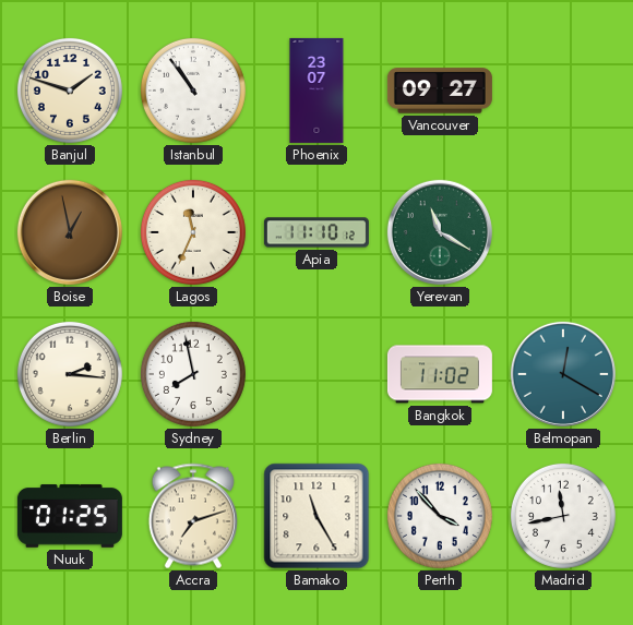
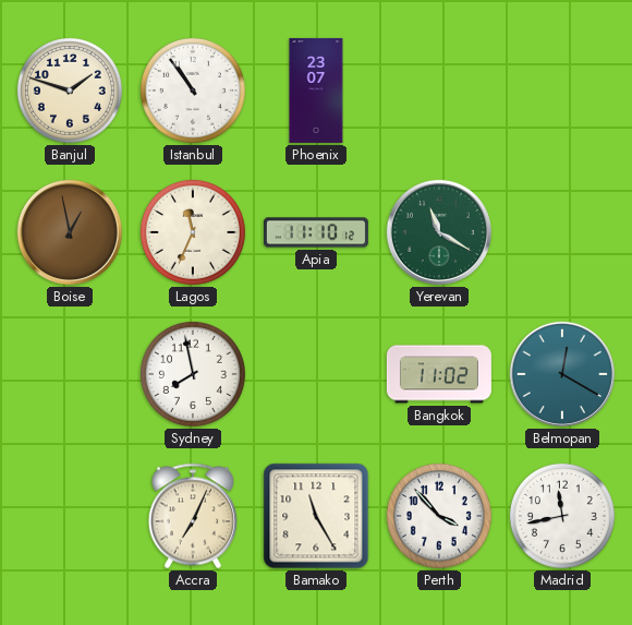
Vancouver: 09:27 -> none
Berlin: 2:16 -> none
Nuuk: 01:25 -> none
Accra: 7:12 -> 7:04
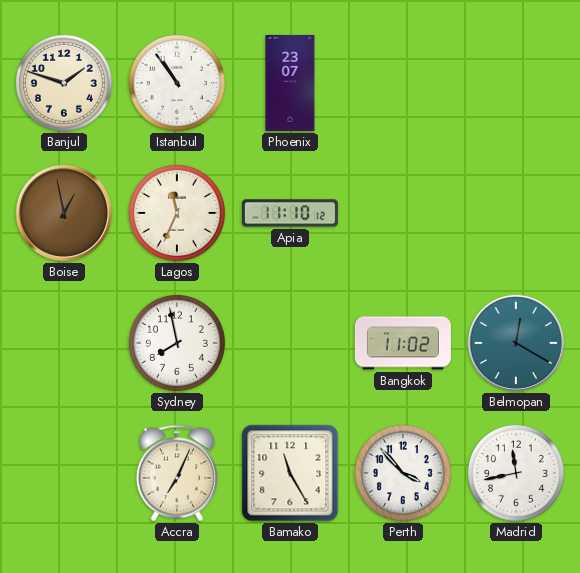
Yerevan: 11:20 -> none
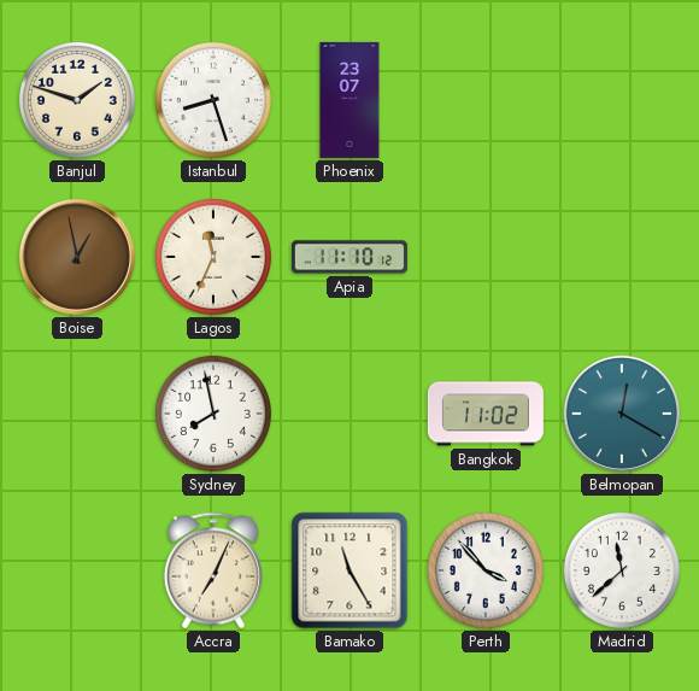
Istanbul: 10:54 -> 8:27
Madrid: 11:43 -> 11:38
